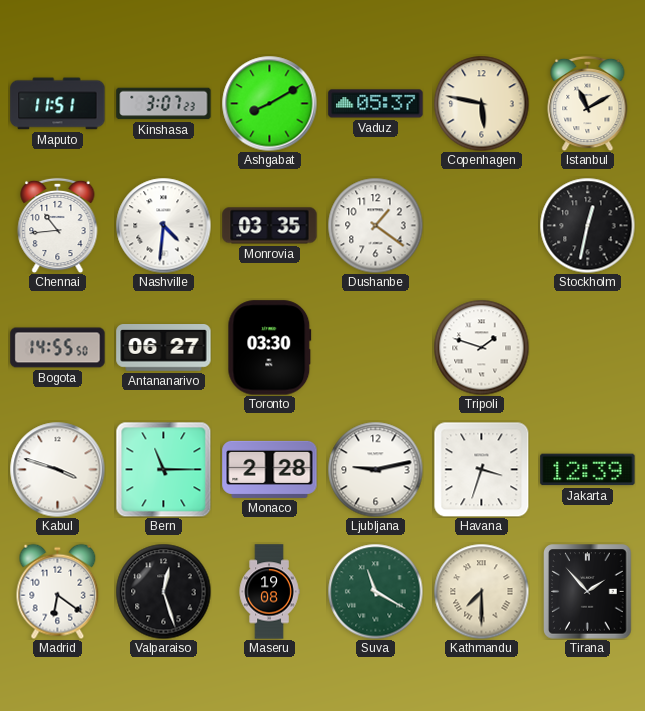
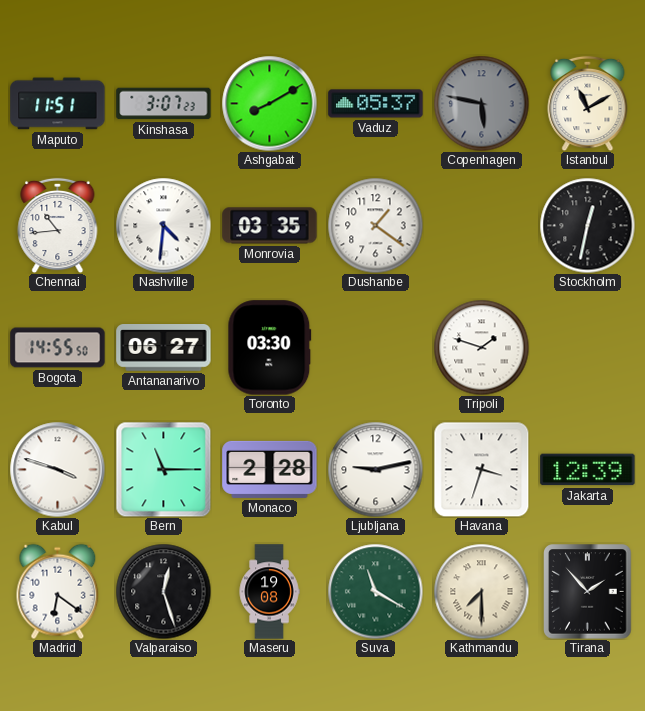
Copenhagen dial: cream -> grey
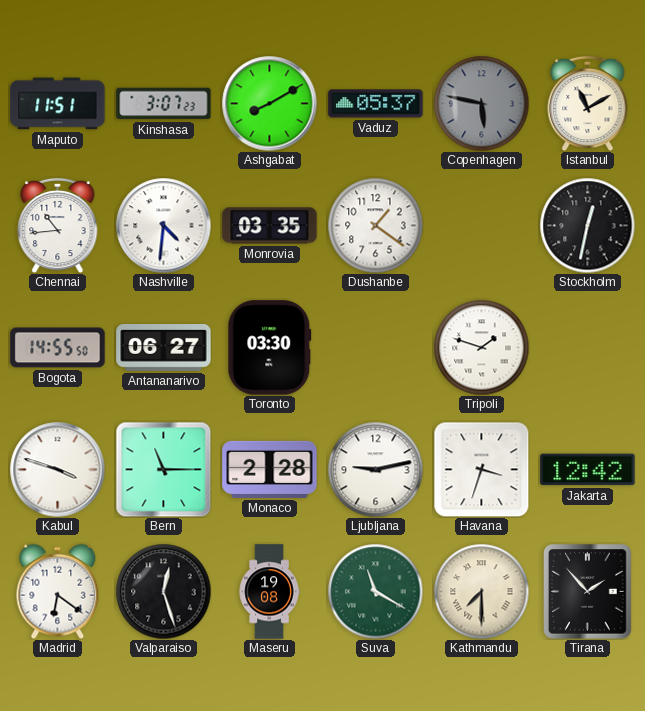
Jakarta: 12:39 -> 12:42
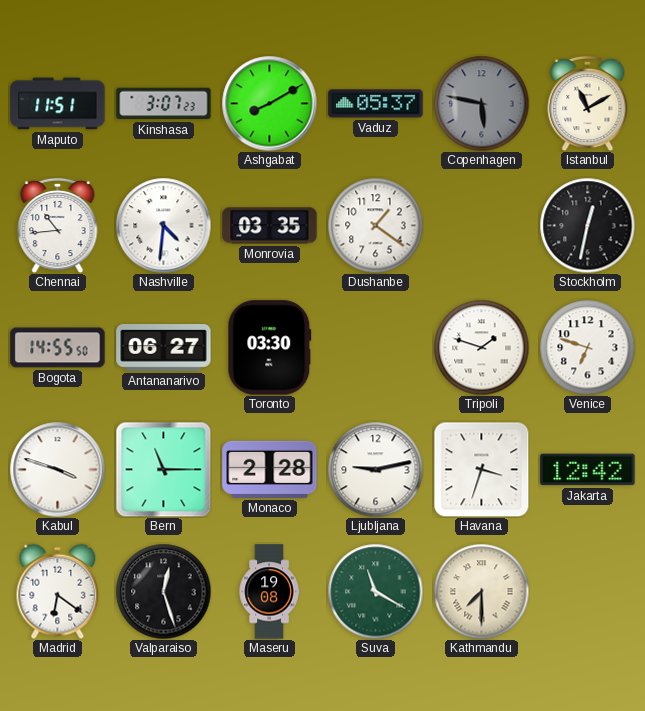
Venice: none -> 6:48
Tirana: 1:53 -> none
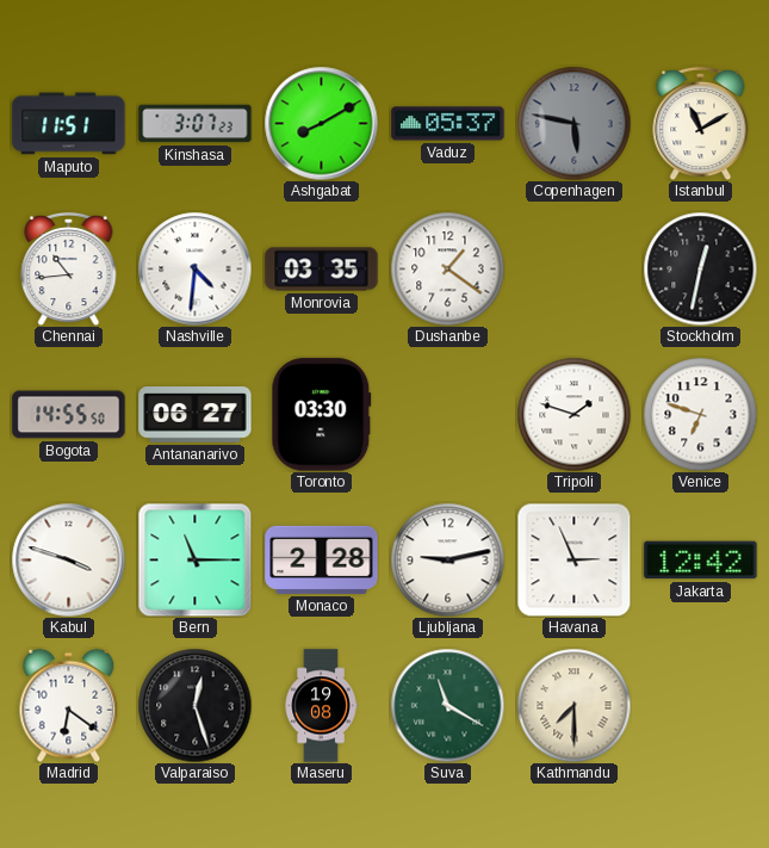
Havana: 3:33 -> 2:56
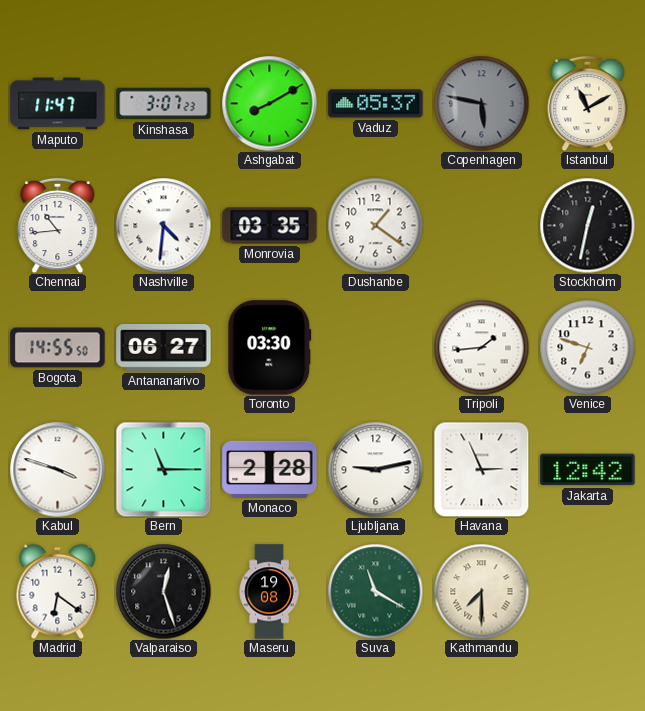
Maputo: 11:51 -> 11:47
Tripoli: 1:48 -> 1:44
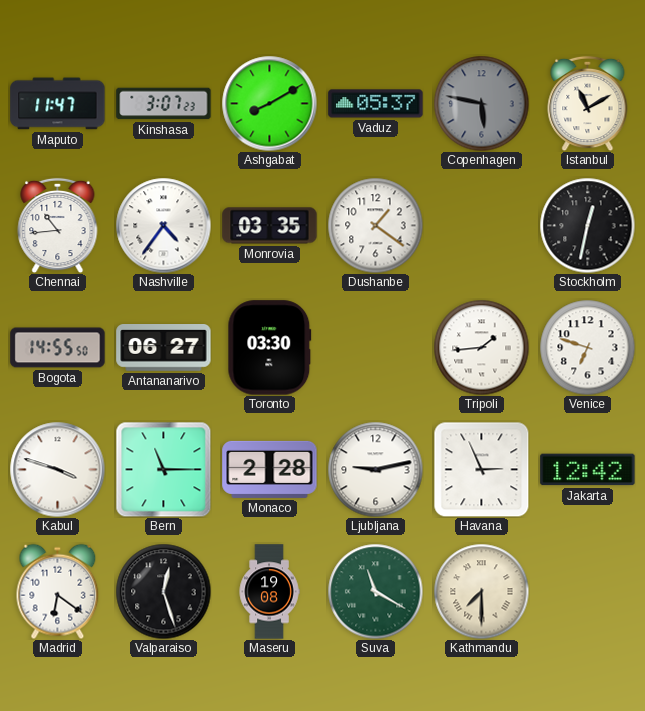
Nashville: 4:31 -> 4:36
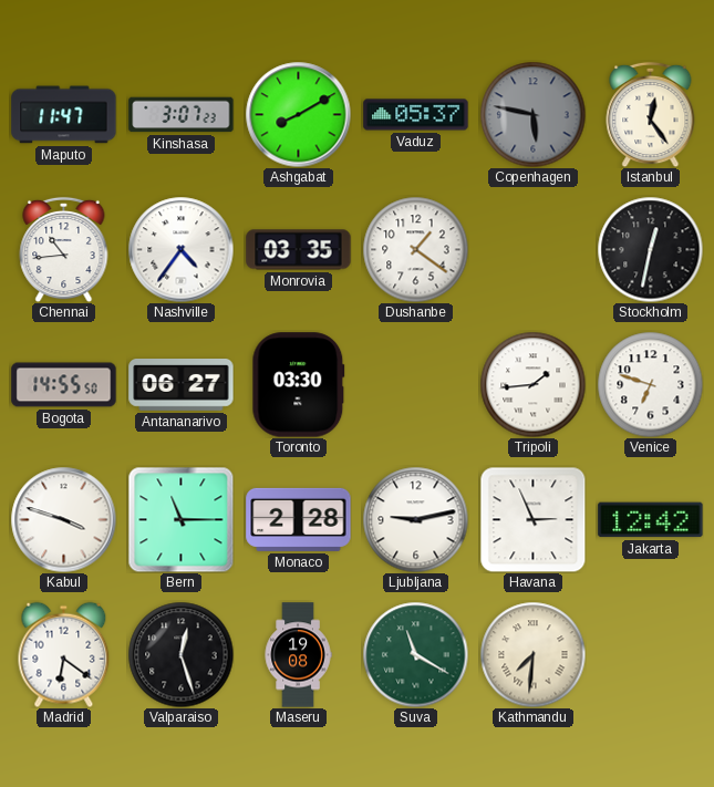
Istanbul: 11:10 -> 12:24
Kathmandu: 7:30 -> 7:31
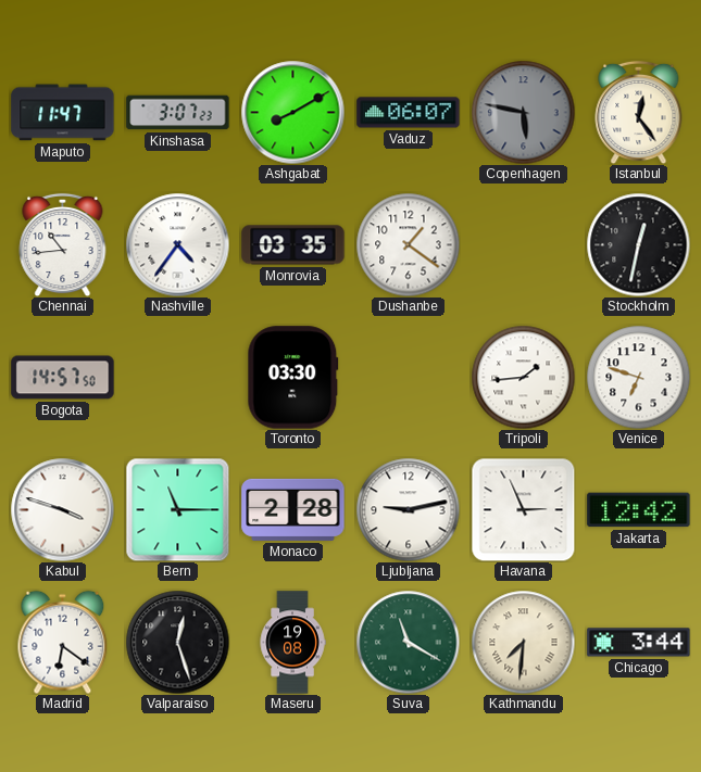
Vaduz: 05:37 -> 06:07
Bogota: 14:55 -> 14:57
Antananarivo: 06:27 -> none
Chicago: none -> 3:44
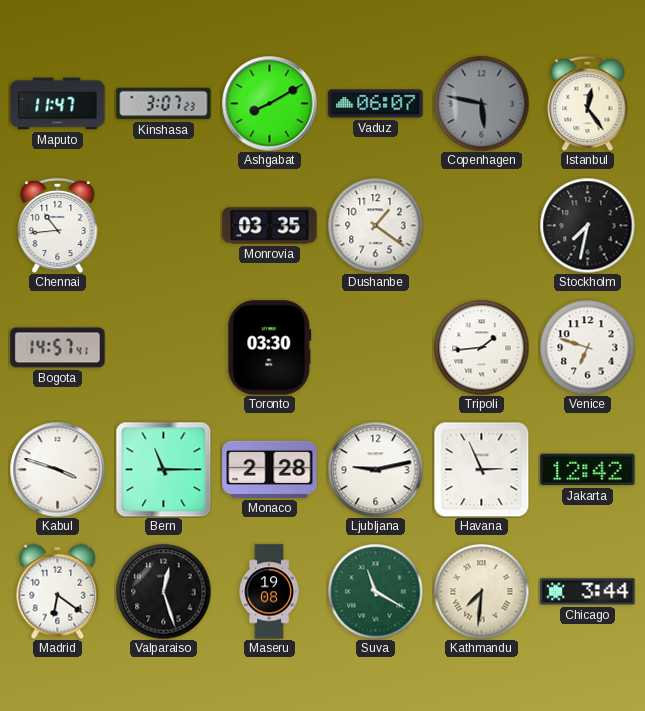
Nashville: 4:36 -> none
Stockholm: 12:32 -> 7:32
Bogota: 14:57:50 -> 14:57:41
